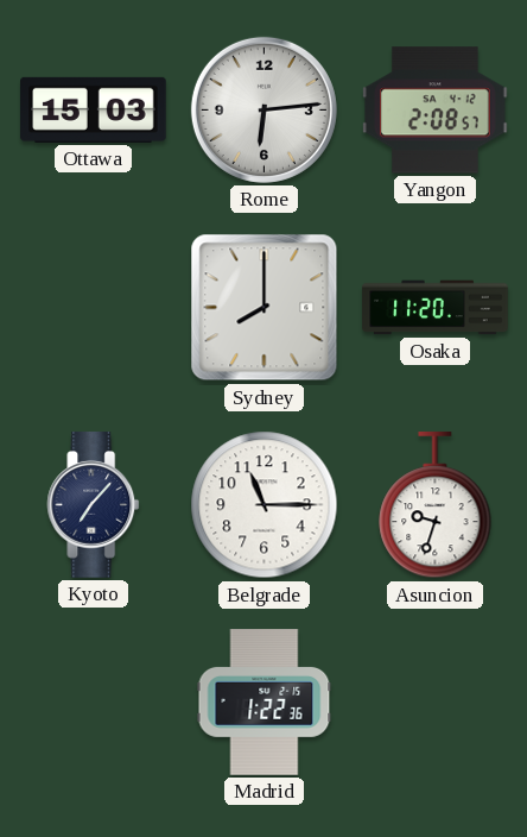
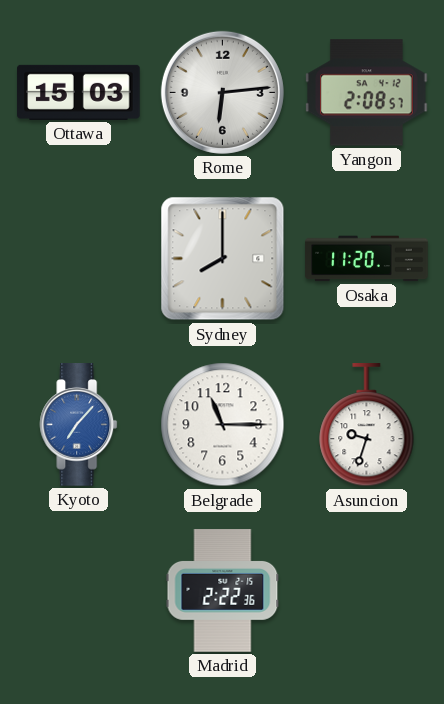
Kyoto dial: navy -> blue
Madrid: 1:22 -> 2:22
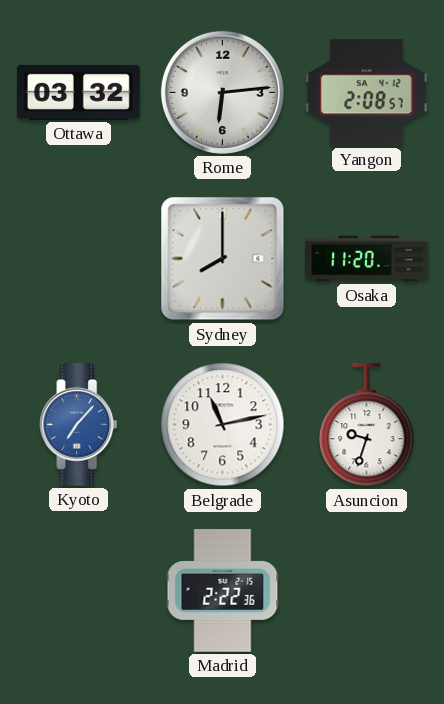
Ottawa: 15:03 -> 03:32
Belgrade: 11:15 -> 11:13
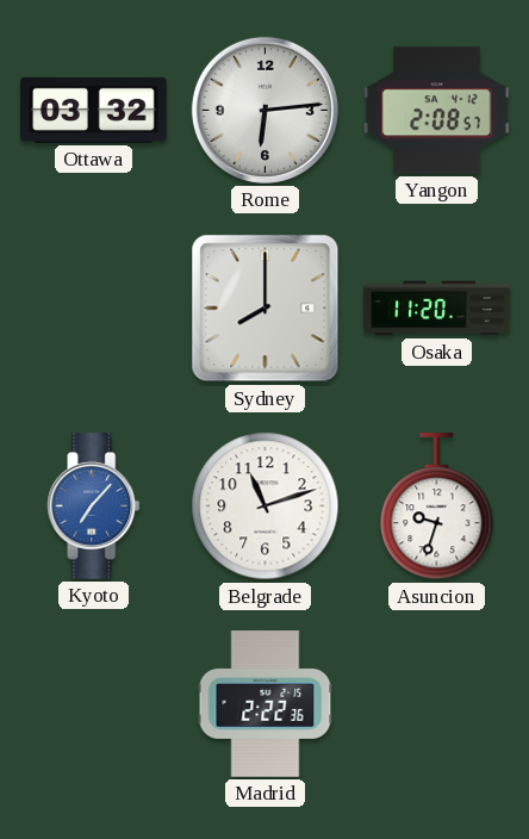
Belgrade: 11:13 -> 11:12
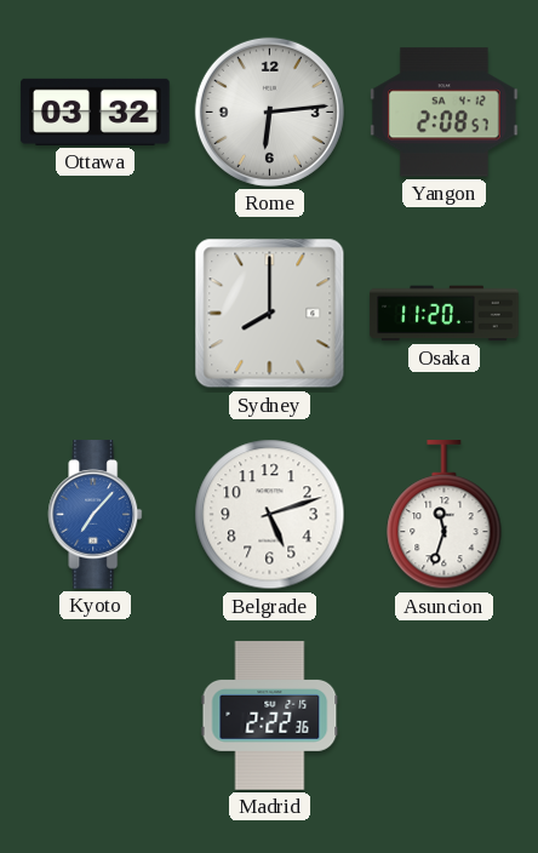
Belgrade: 11:12 -> 5:12
Asuncion: 9:33 -> 11:33
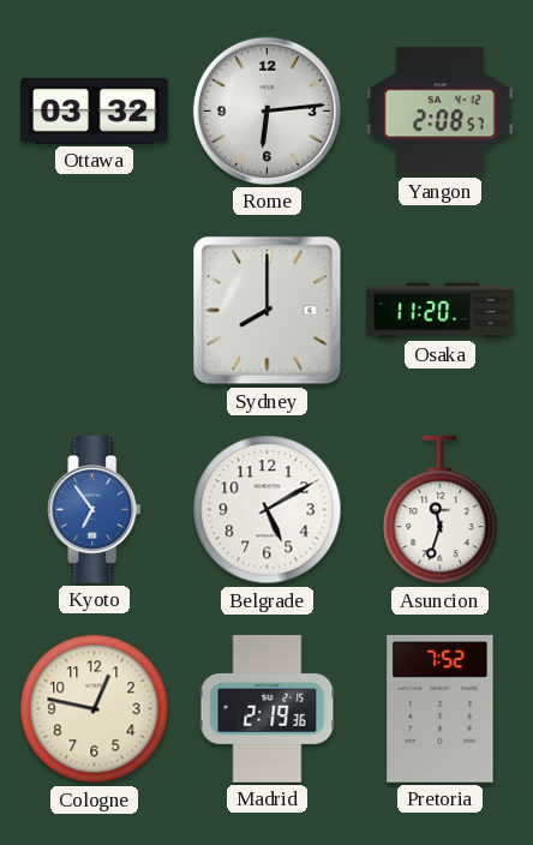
Kyoto: 7:07 -> 6:54
Belgrade: 5:12 -> 5:10
Cologne: none -> 12:47
Madrid: 2:22 -> 2:19
Pretoria: none -> 7:52
